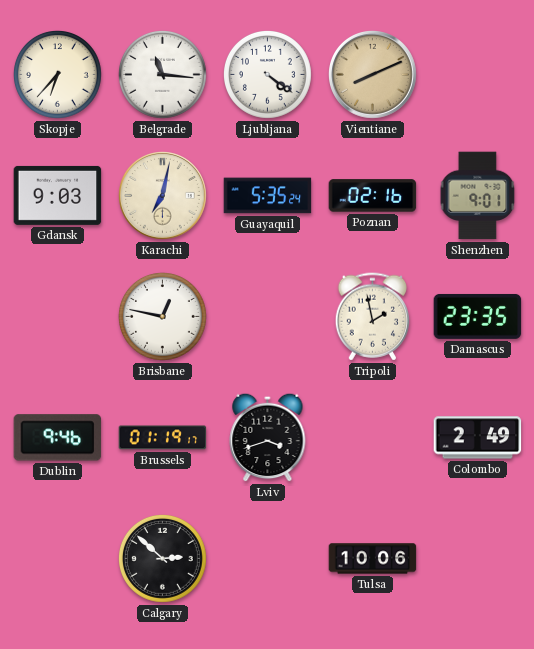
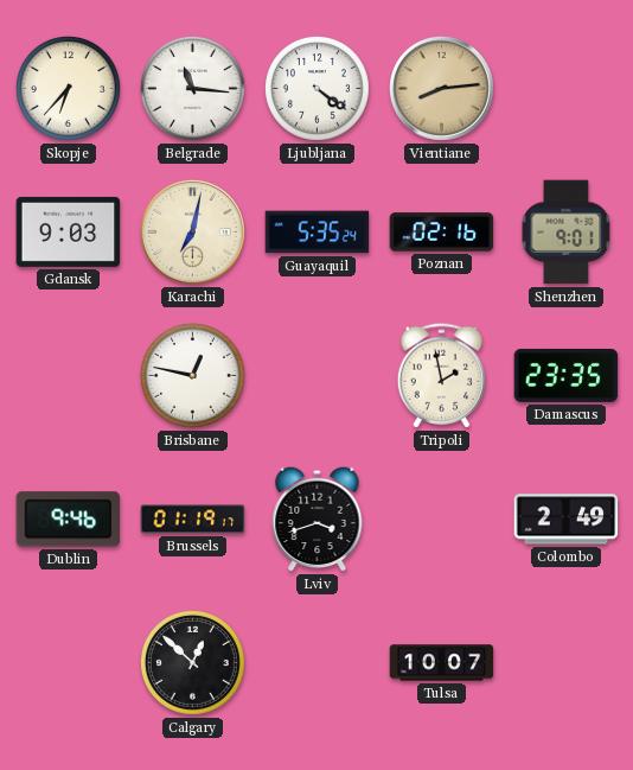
Vientiane: 8:11 -> 8:14
Calgary: 2:52 -> 12:52
Tulsa: 10:06 -> 10:07
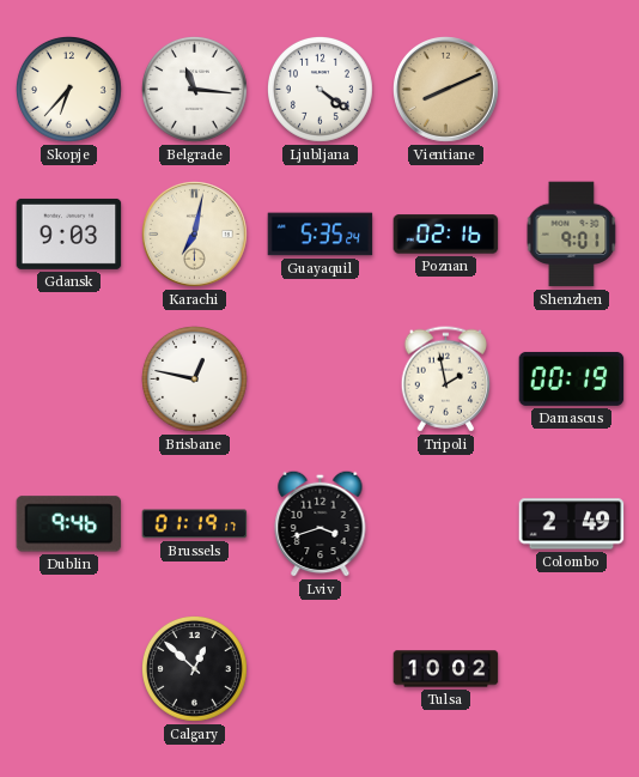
Vientiane: 8:14 -> 8:11
Damascus: 23:35 -> 00:19
Tulsa: 10:07 -> 10:02
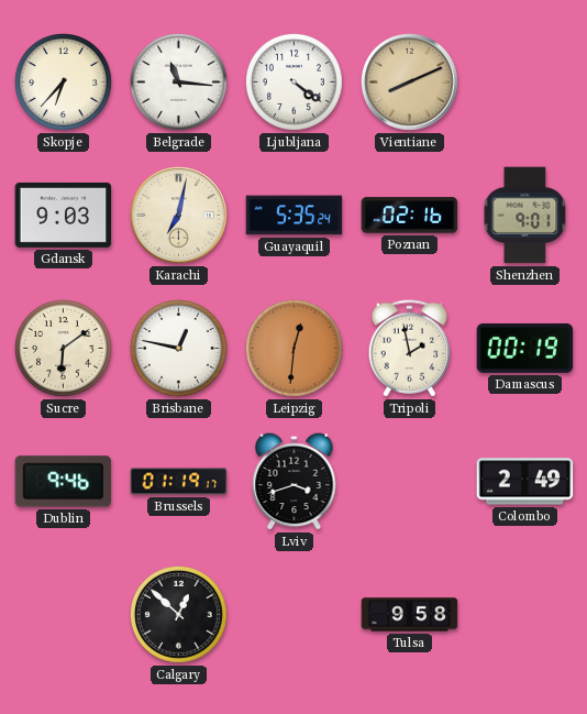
Sucre: none -> 6:09
Leipzig: none -> 12:31
Tulsa: 10:02 -> 9:58
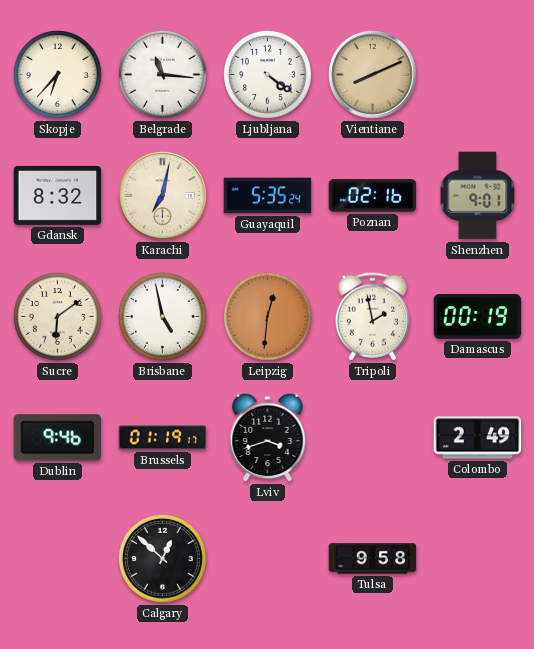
Gdansk: 9:03 -> 8:32
Brisbane: 12:47 -> 4:58
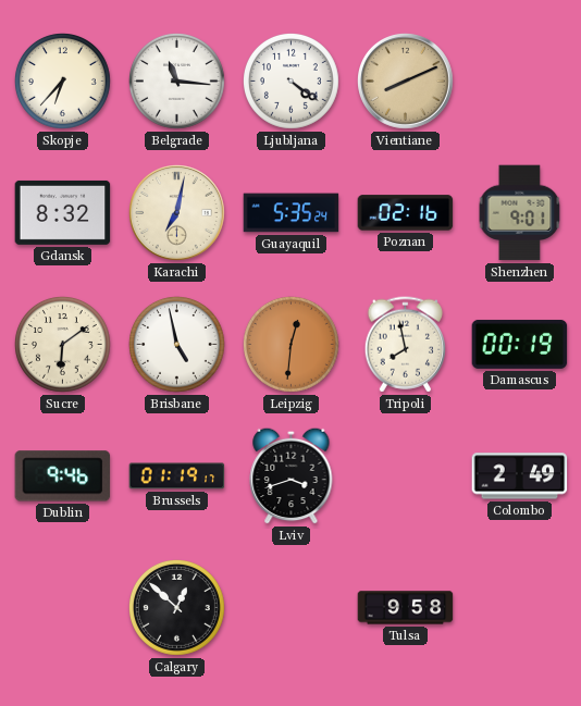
Tripoli: 1:58 -> 7:58
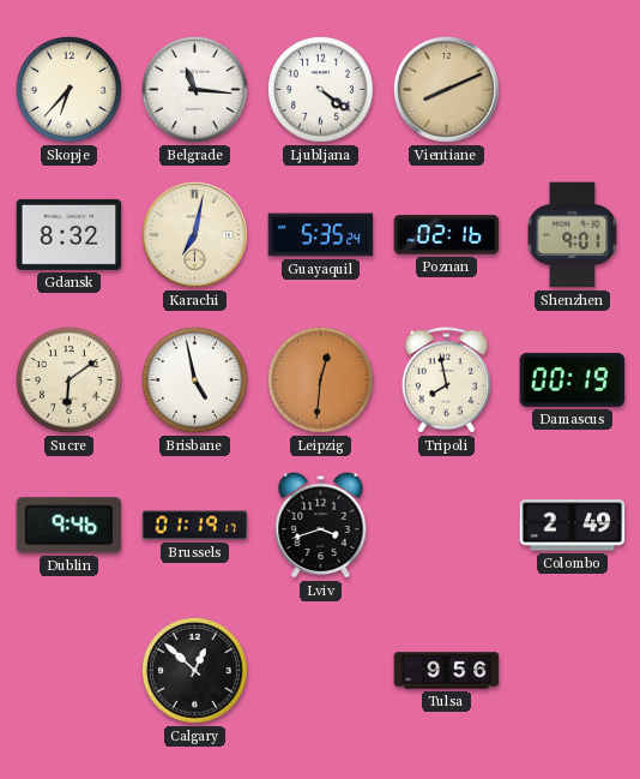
Tulsa: 9:58 -> 9:56
